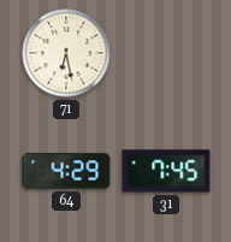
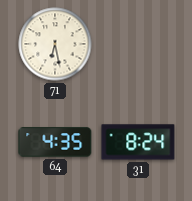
64: 4:29 -> 4:35
31: 7:45 -> 8:24
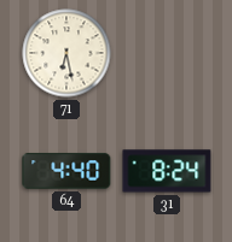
64: 4:35 -> 4:40
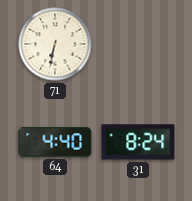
71: 6:28 -> 6:32
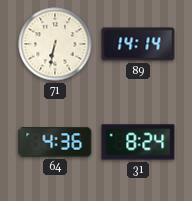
89: none -> 14:14
64: 4:40 -> 4:36
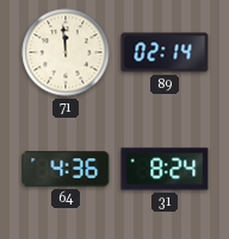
71: 6:32 -> 11:59
89: 14:14 -> 02:14
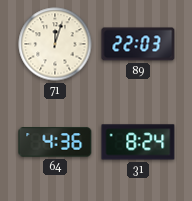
71: 11:59 -> 12:03
89: 02:14 -> 22:03
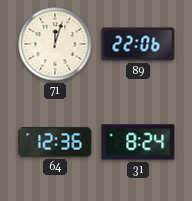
89: 22:03 -> 22:06
64: 4:36 -> 12:36
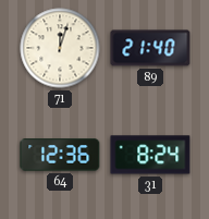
89: 22:06 -> 21:40
